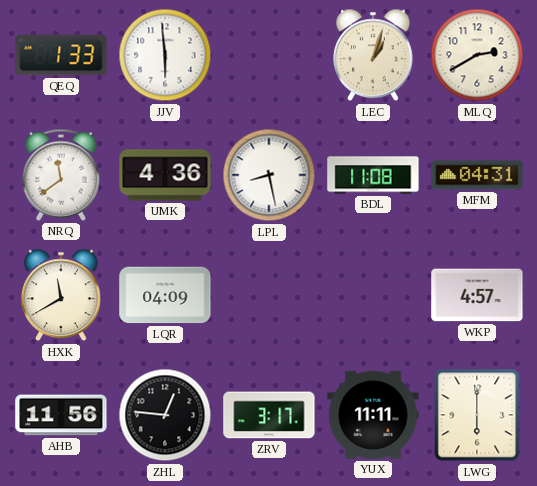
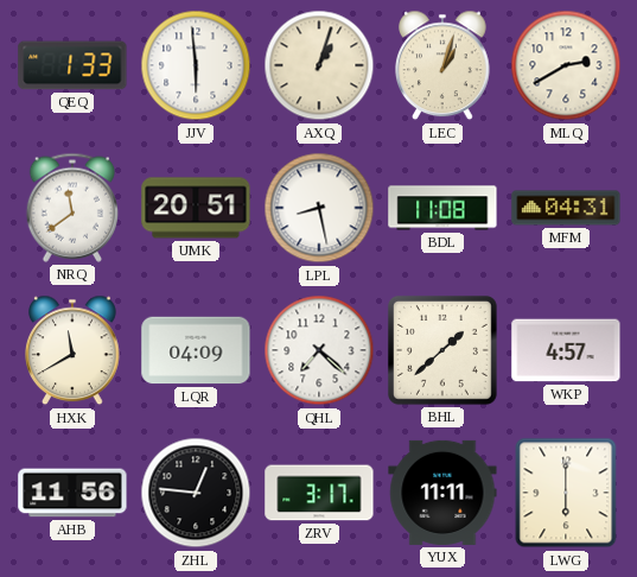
AXQ: none -> 1:03
UMK: 4:36 -> 20:51
QHL: none -> 7:22
BHL: none -> 1:38
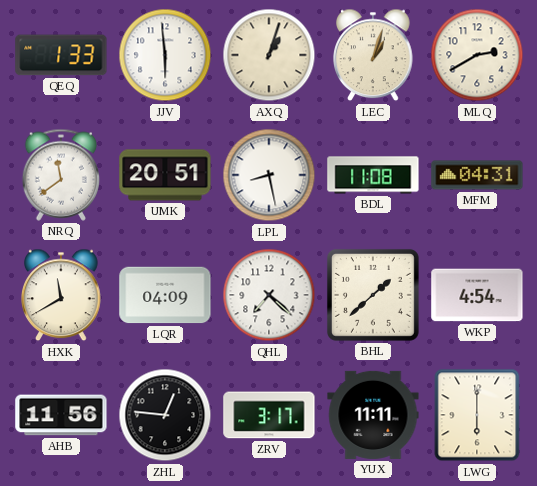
WKP: 4:57 -> 4:54
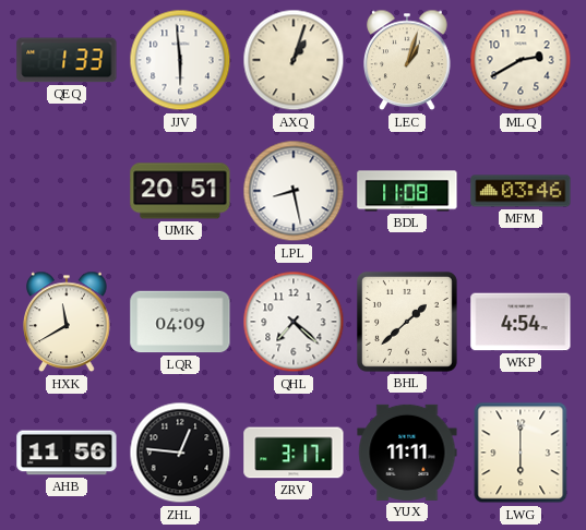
NRQ: 11:39 -> none
MFM: 04:31 -> 03:46
